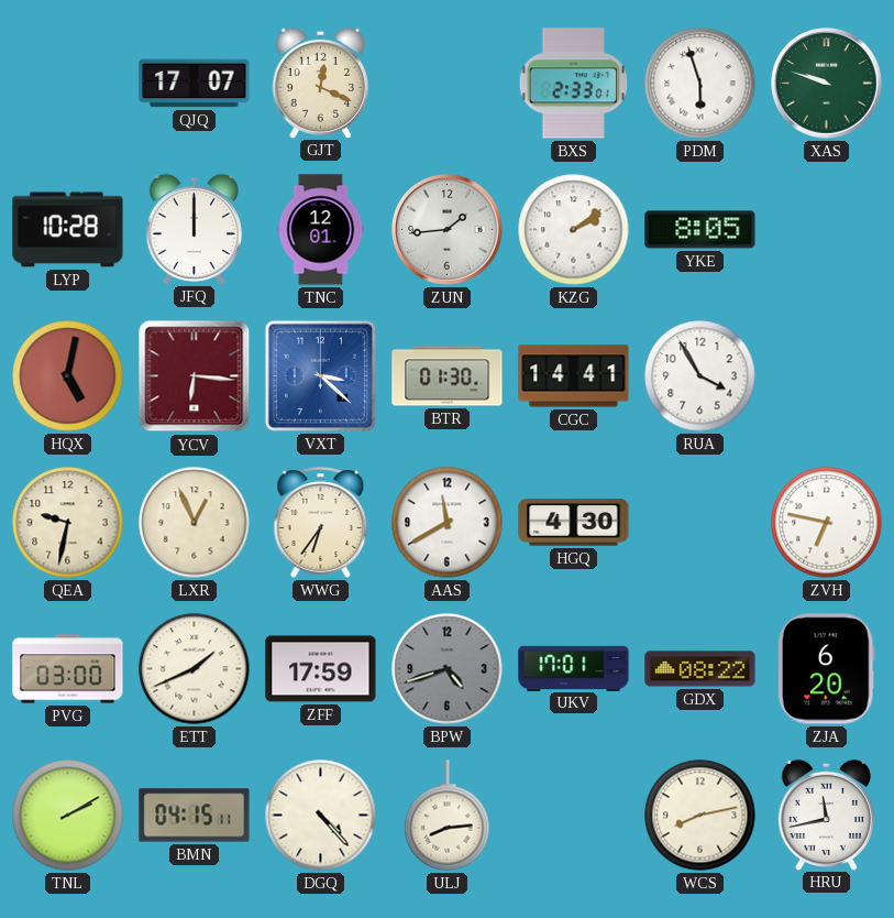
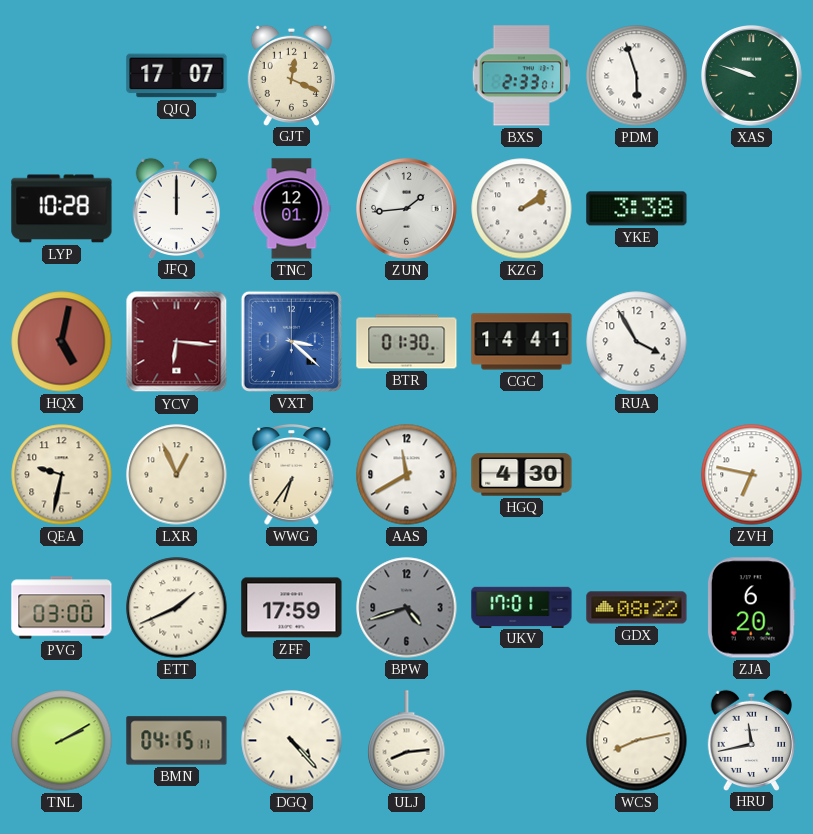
YKE: 8:05 -> 3:38
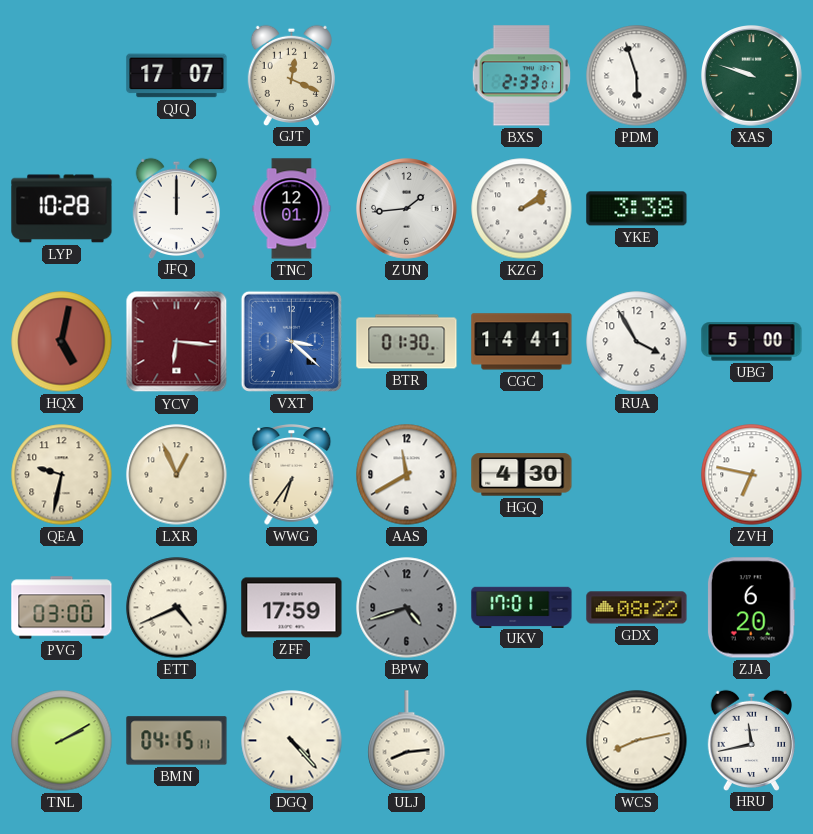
UBG: none -> 5:00
ETT: 1:41 -> 4:41
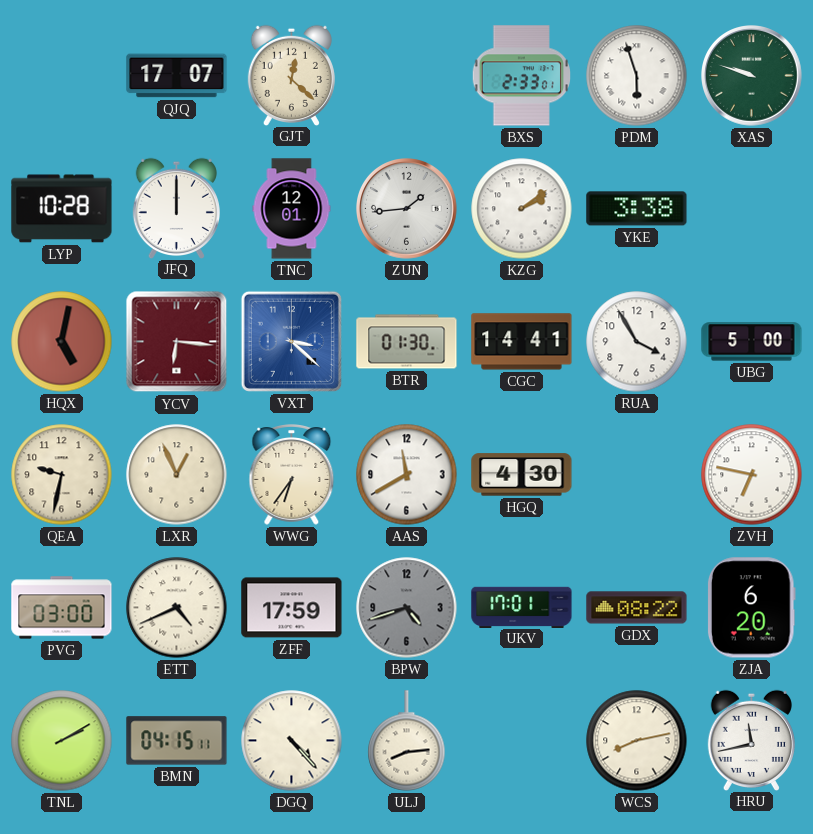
GJT: 12:19 -> 12:22
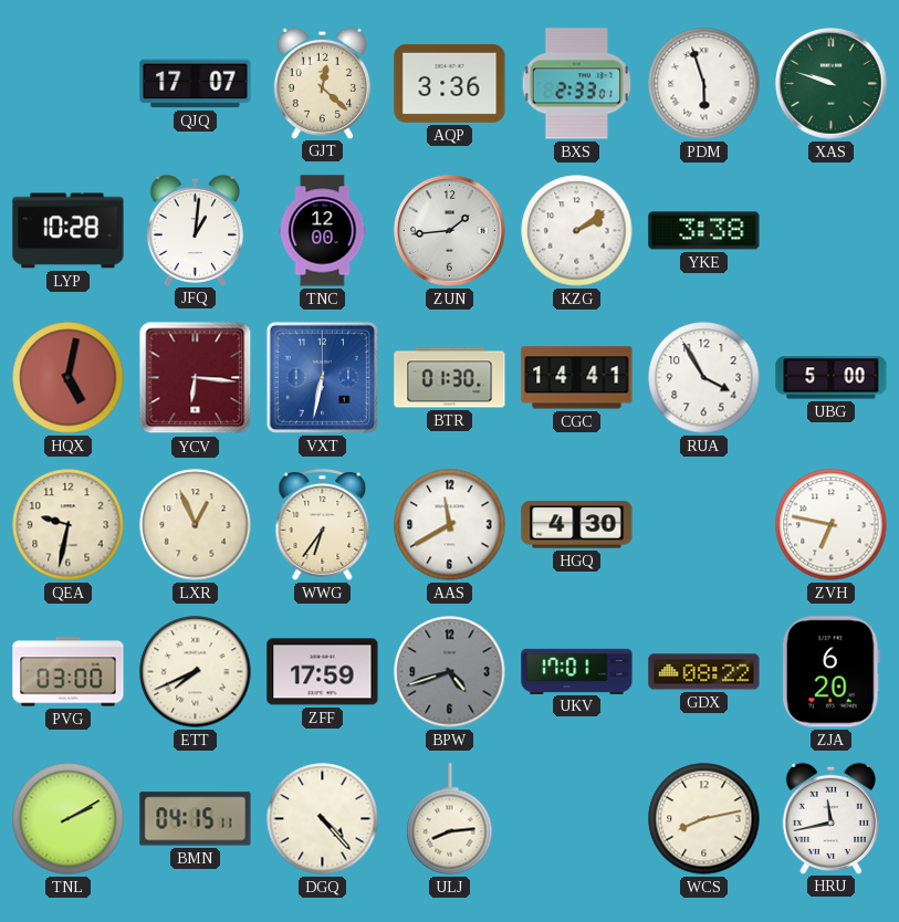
AQP: none -> 3:36
JFQ: 12:00 -> 1:01
TNC: 12:01 -> 12:00
VXT: 3:22 -> 6:32
ETT: 4:41 -> 7:41
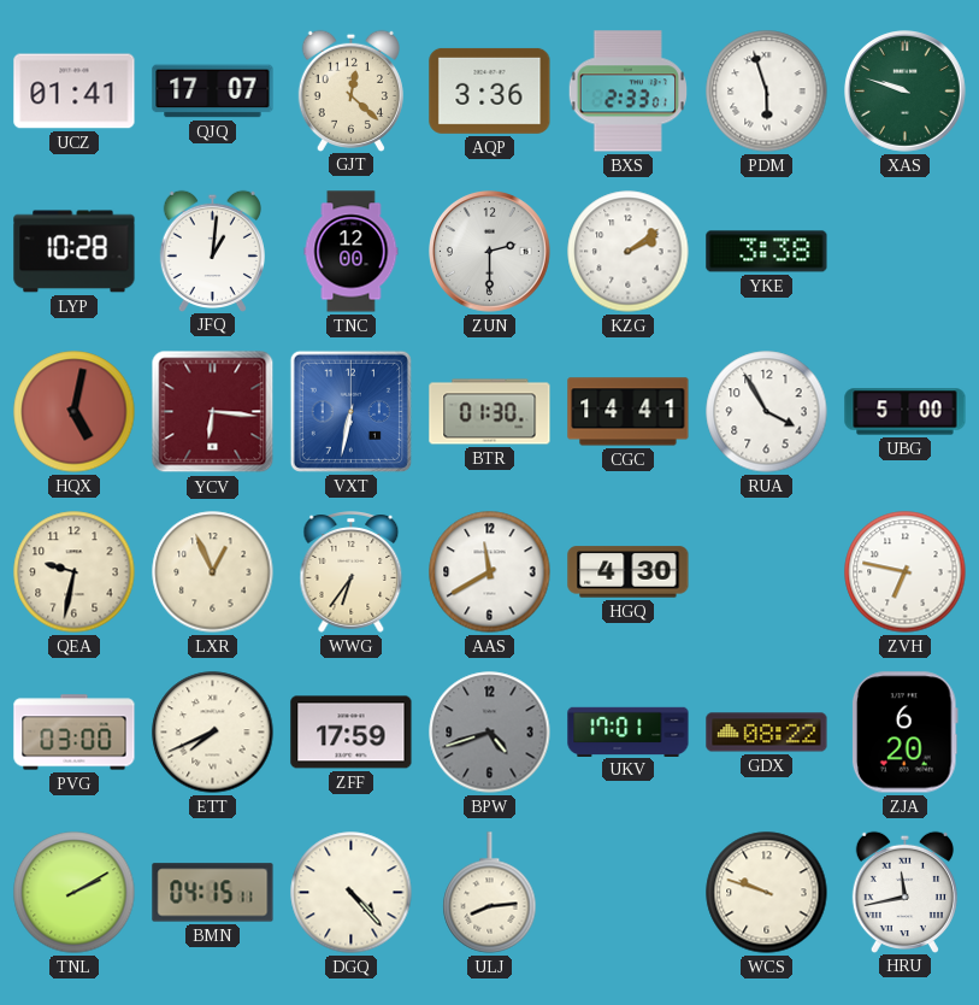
UCZ: none -> 01:41
ZUN: 1:44 -> 2:30
WCS: 8:13 -> 9:48
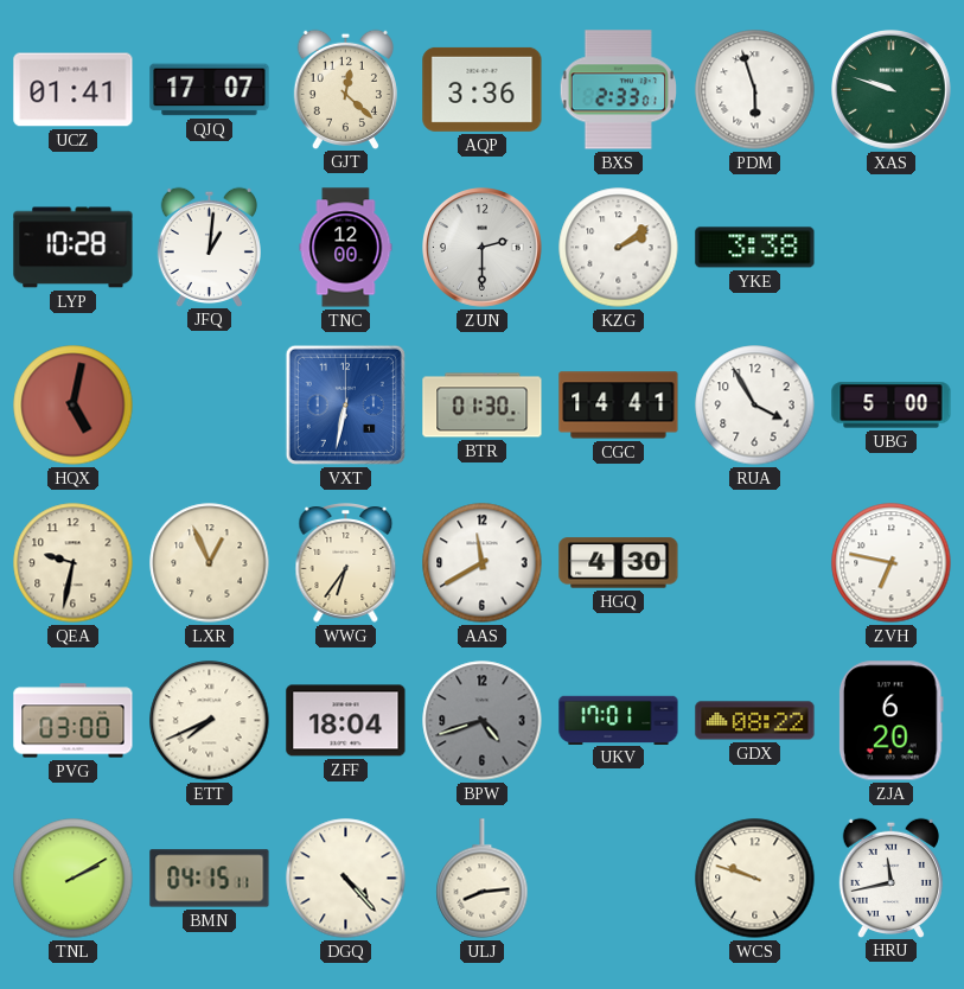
YCV: 6:16 -> none
ZFF: 17:59 -> 18:04
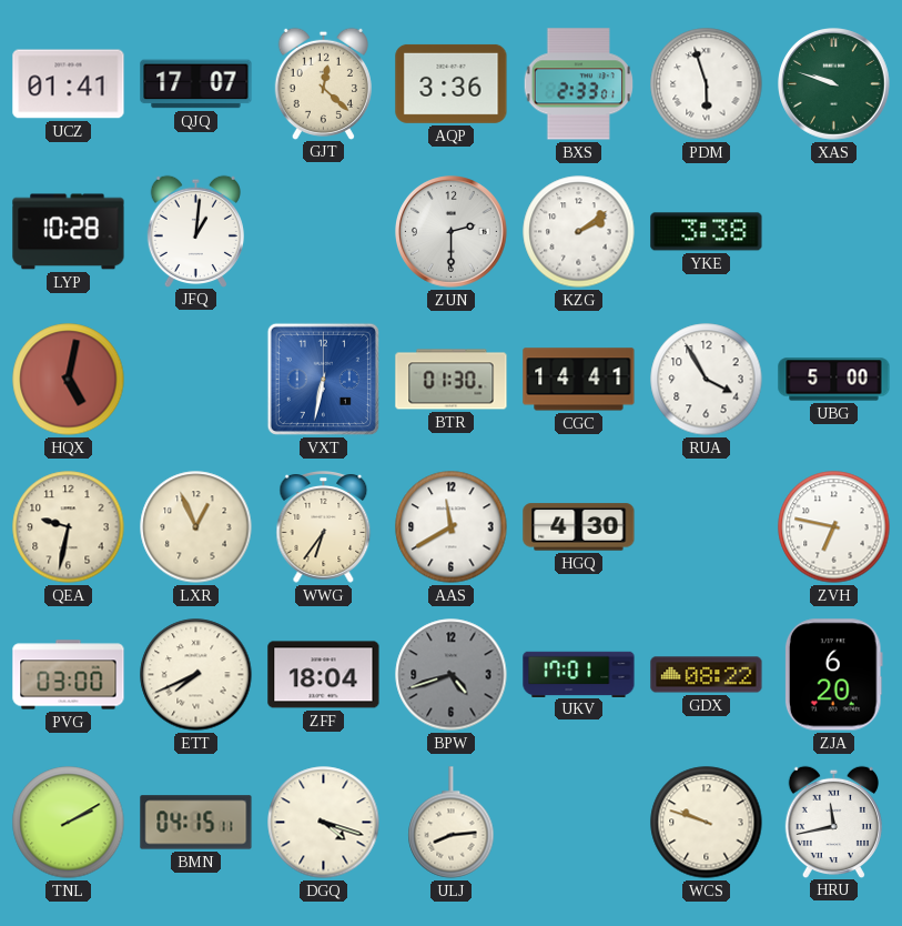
TNC: 12:00 -> none
DGQ: 4:23 -> 4:18
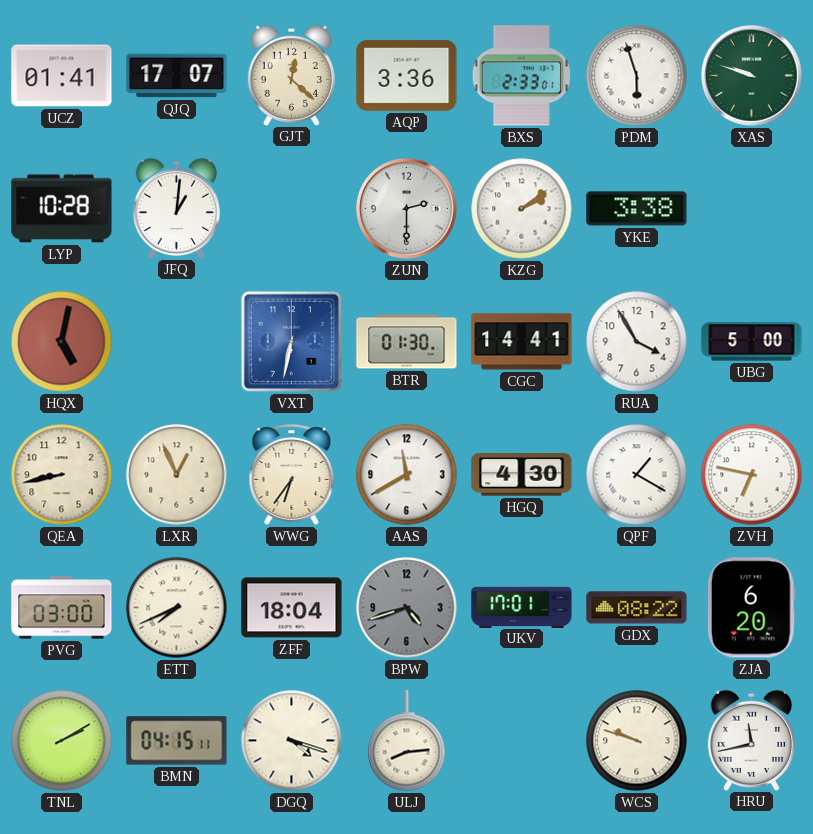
QEA: 9:32 -> 8:43
QPF: none -> 1:20
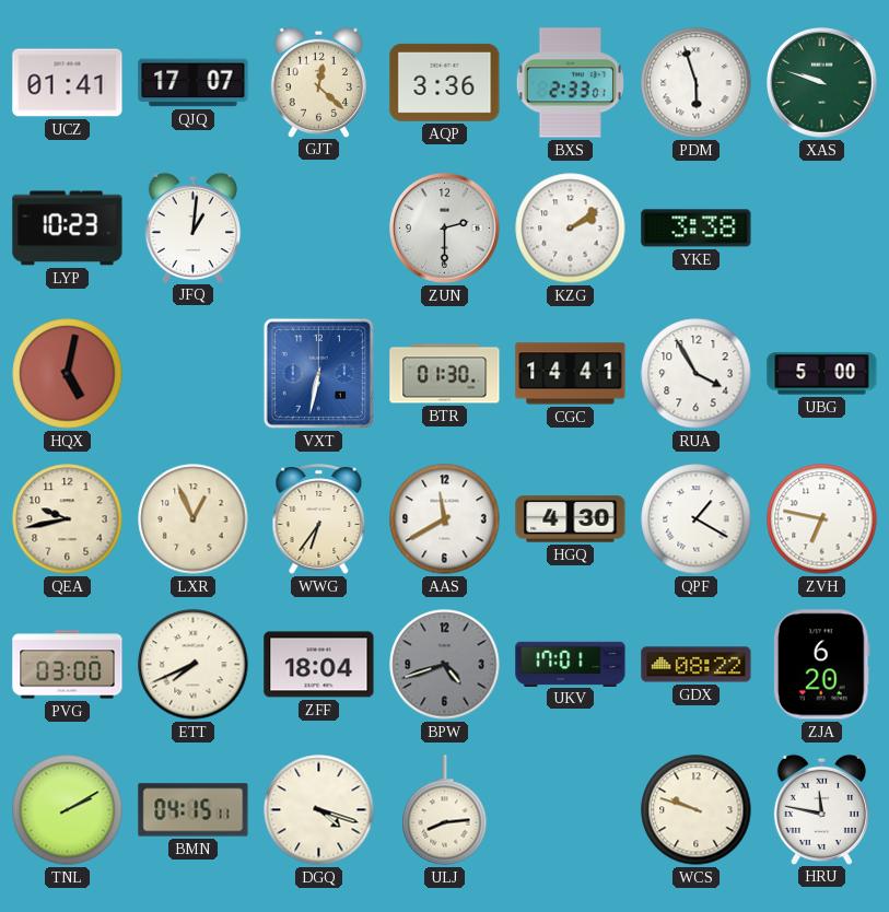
LYP: 10:28 -> 10:23
QEA: 8:43 -> 9:43
HRU: 11:43 -> 11:47
